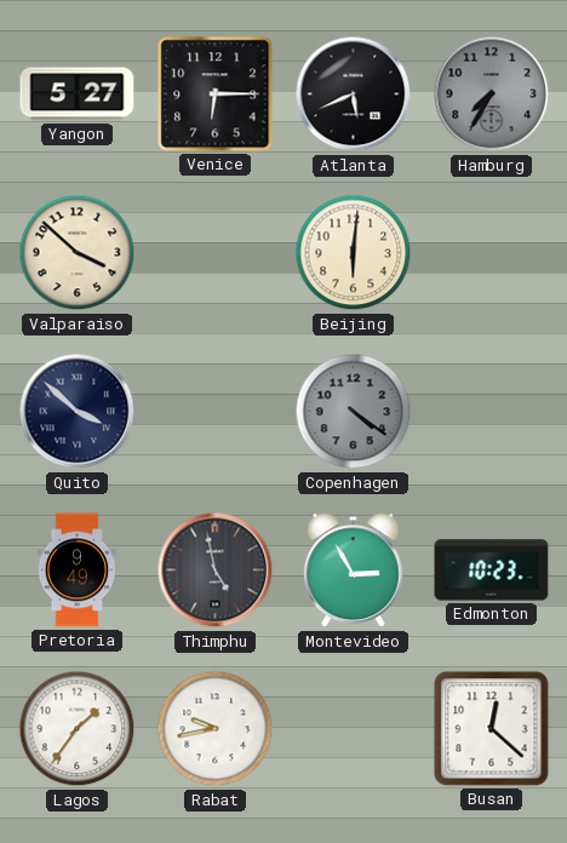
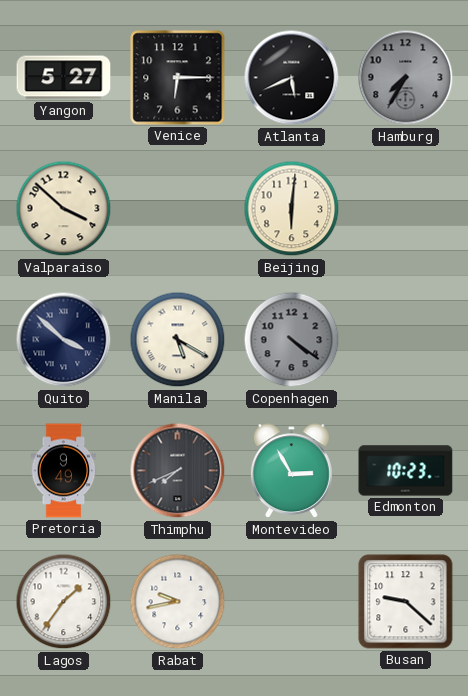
Manila: none -> 5:20
Thimphu: 4:58 -> 7:41
Busan: 12:22 -> 9:22
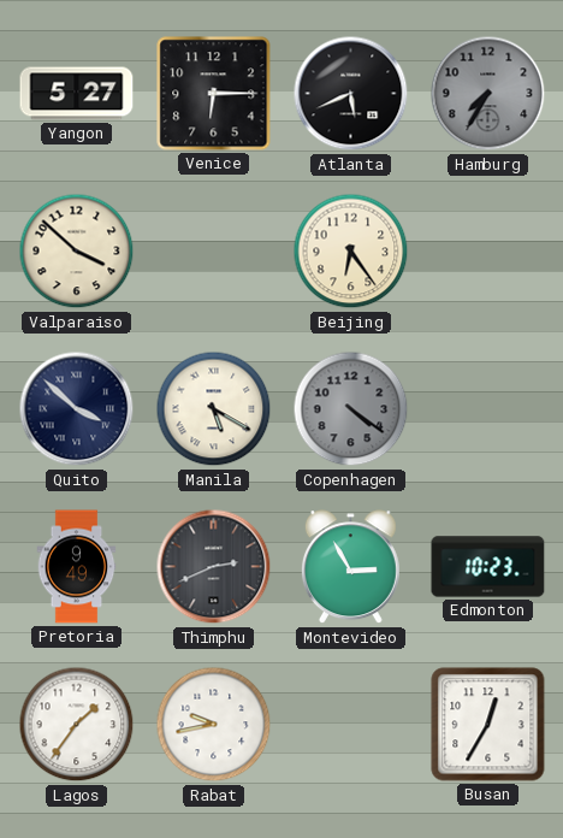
Beijing: 6:01 -> 6:24
Thimphu: 7:41 -> 2:41
Busan: 9:22 -> 12:35
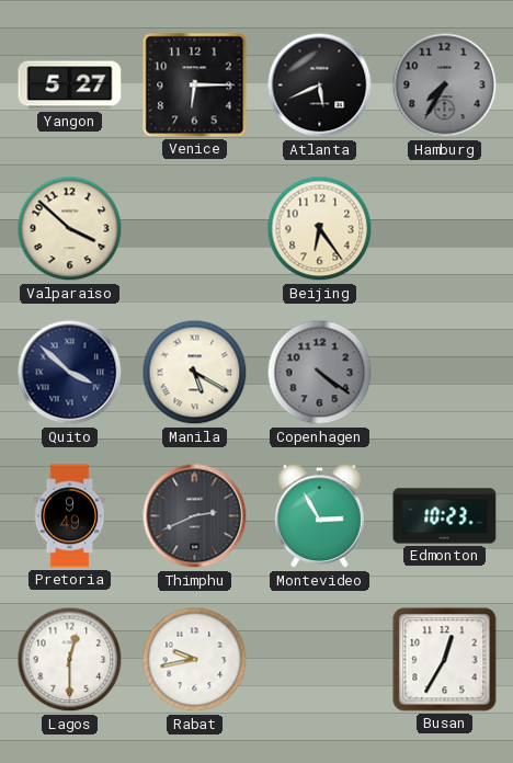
Lagos: 1:36 -> 12:30
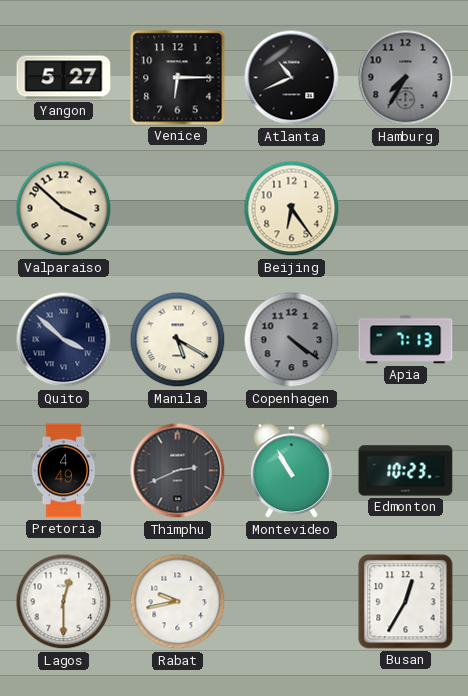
Atlanta: 5:41 -> 10:41
Apia: none -> 7:13
Pretoria: 9:49 -> 4:49
Montevideo: 2:55 -> 10:55
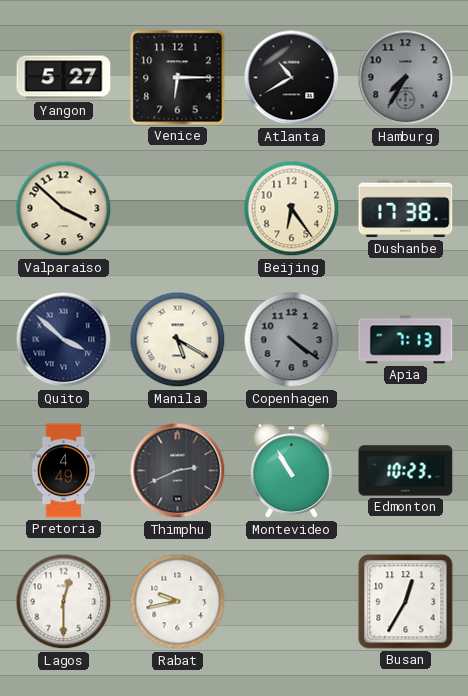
Atlanta: 10:41 -> 10:40
Dushanbe: none -> 17:38
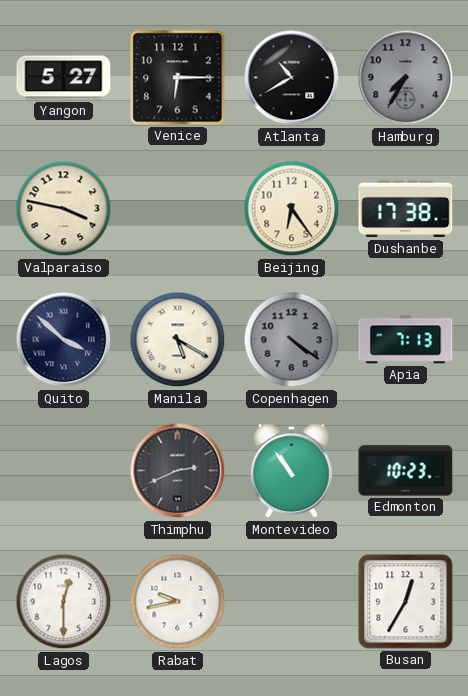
Valparaiso: 3:52 -> 3:47
Pretoria: 4:49 -> none
Montevideo: 10:55 -> 10:54
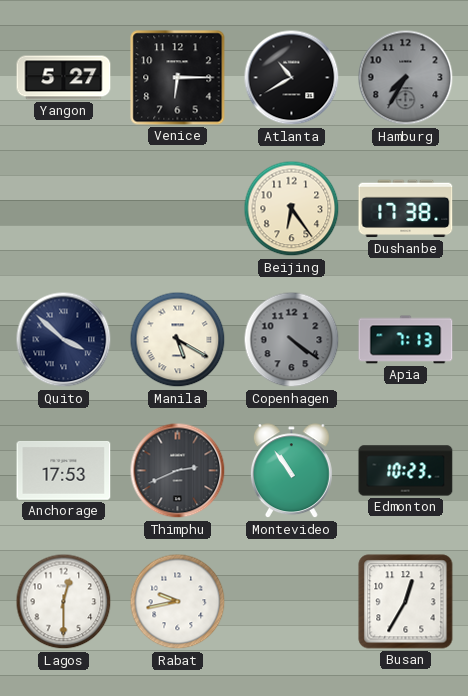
Valparaiso: 3:47 -> none
Anchorage: none -> 17:53
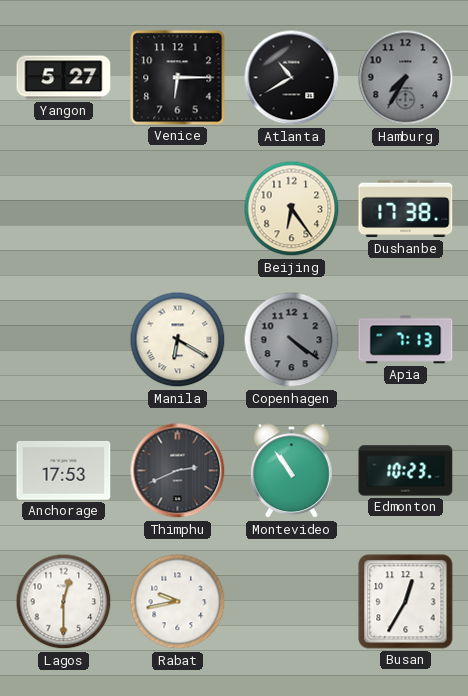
Quito: 3:52 -> none
Manila: 5:20 -> 6:20
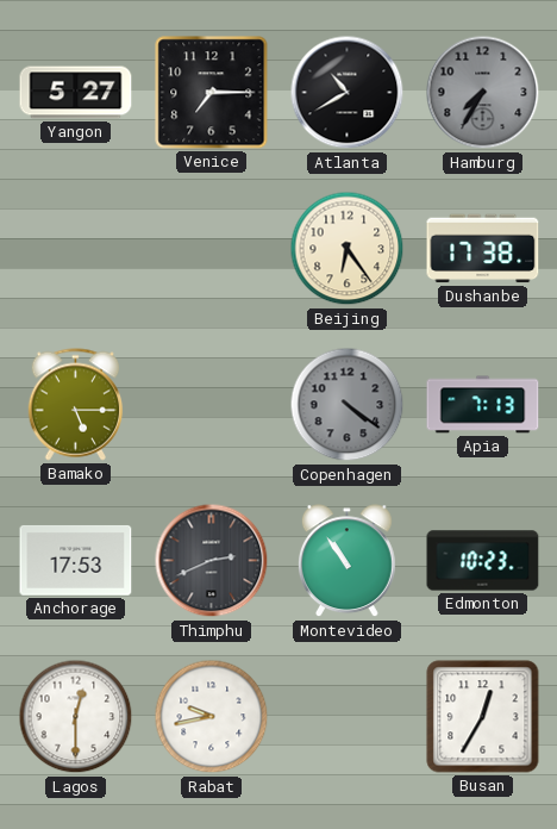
Venice: 6:15 -> 7:15
Bamako: none -> 5:15
Manila: 6:20 -> none
